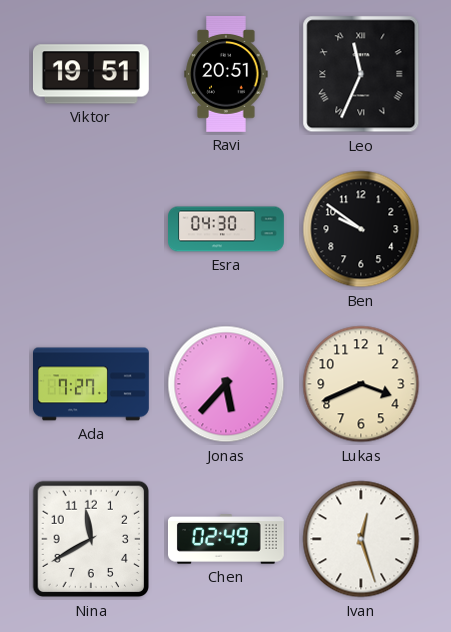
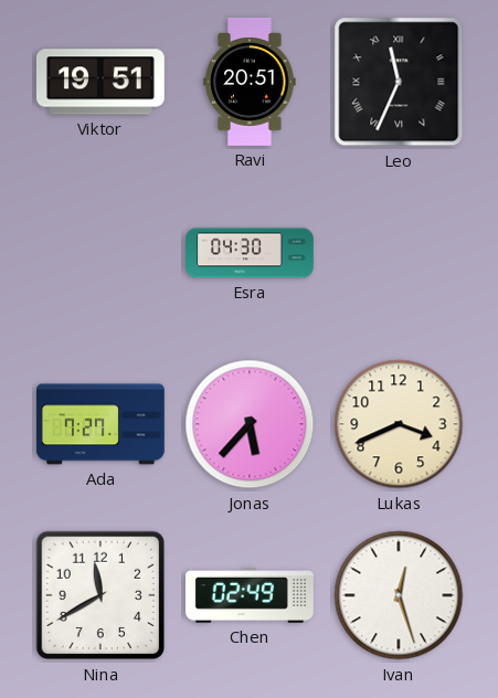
Ben: 9:51 -> none
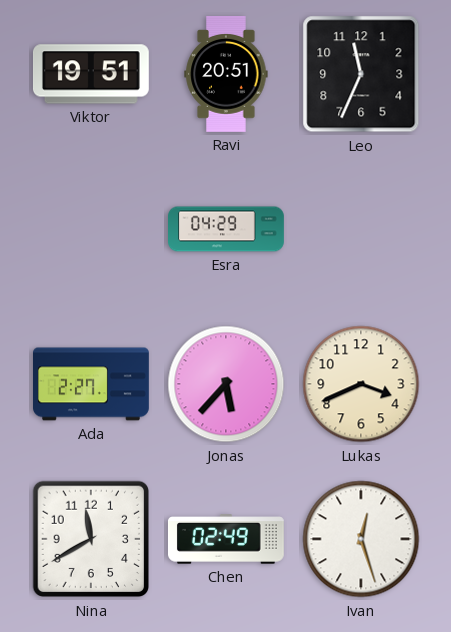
Leo numerals: Roman -> Arabic
Esra: 04:30 -> 04:29
Ada: 7:27 -> 2:27
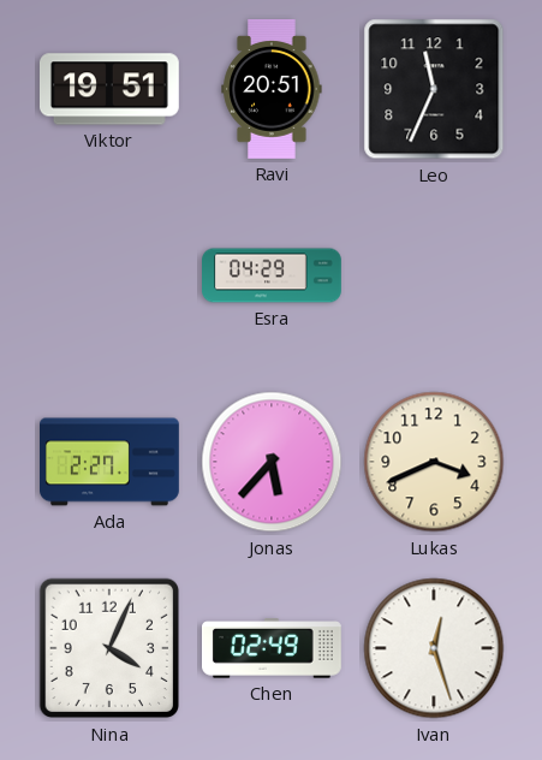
Nina: 11:40 -> 4:04
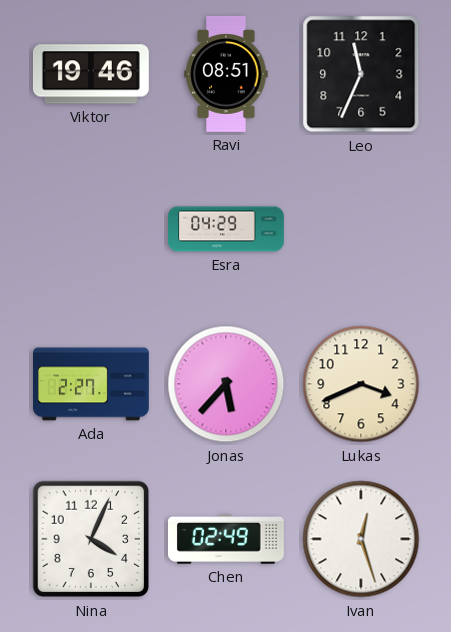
Viktor: 19:51 -> 19:46
Ravi: 20:51 -> 08:51
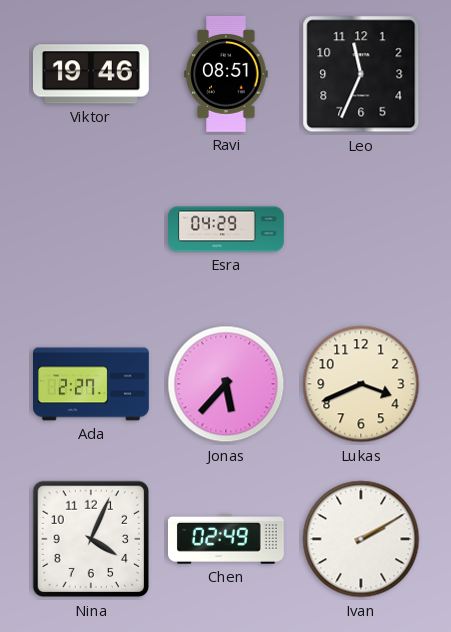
Ivan: 12:27 -> 2:10
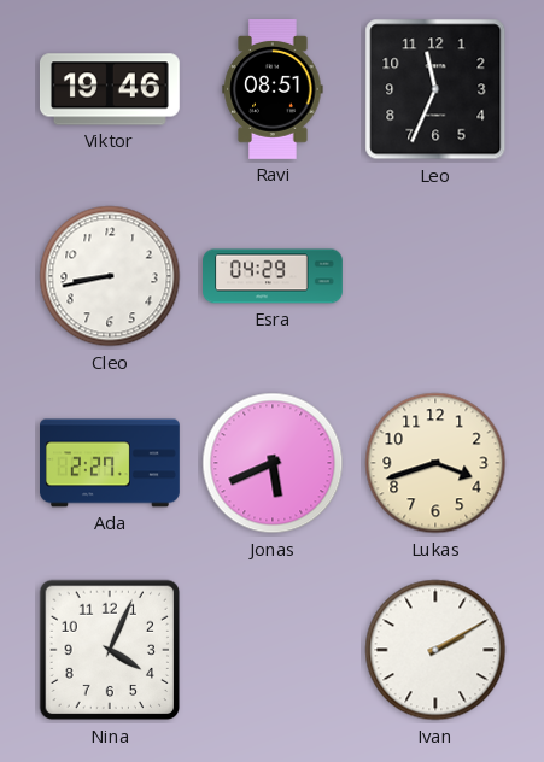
Cleo: none -> 8:43
Jonas: 5:37 -> 5:41
Lukas: 3:41 -> 3:42
Chen: 02:49 -> none
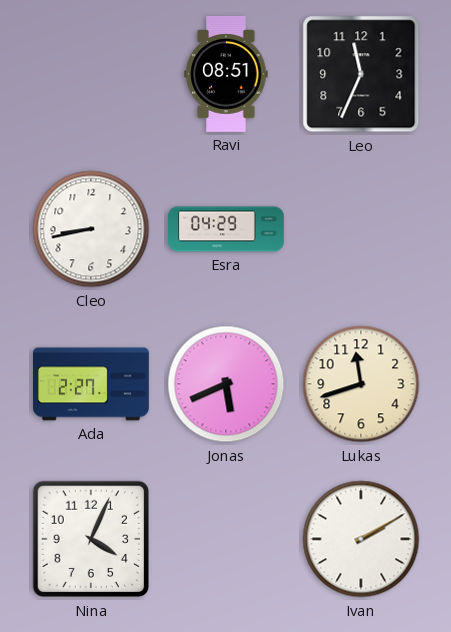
Viktor: 19:46 -> none
Lukas: 3:42 -> 11:42
